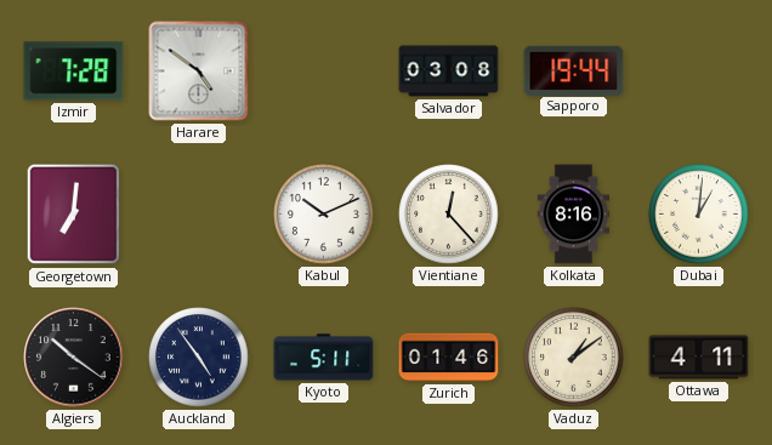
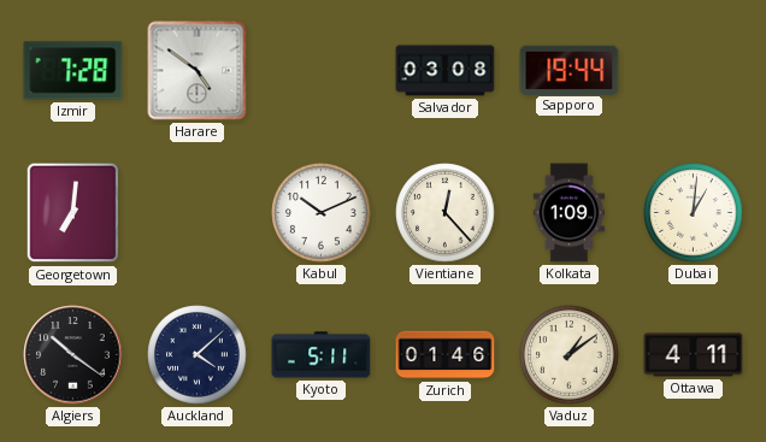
Kolkata: 8:16 -> 1:09
Auckland: 4:54 -> 4:08
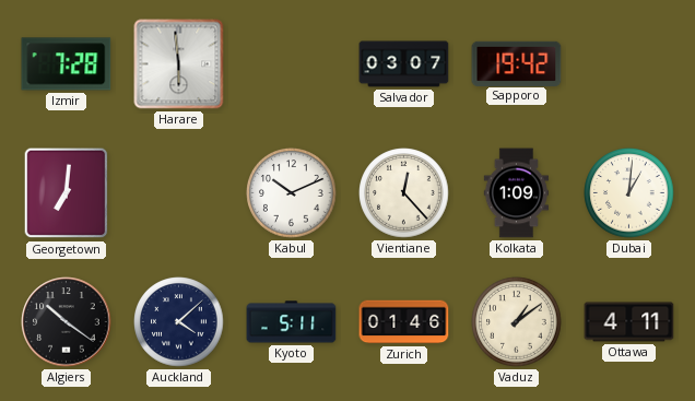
Harare: 4:51 -> 5:59
Salvador: 03:08 -> 03:07
Sapporo: 19:44 -> 19:42
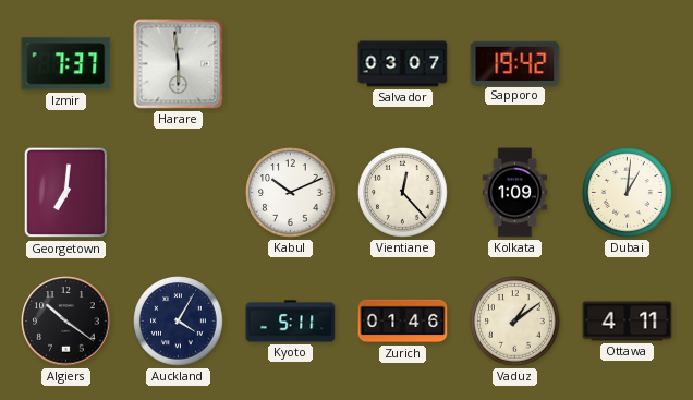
Izmir: 7:28 -> 7:37
Auckland: 4:08 -> 4:05
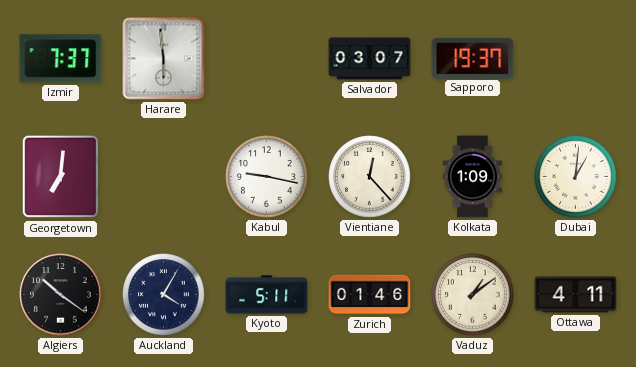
Sapporo: 19:42 -> 19:37
Kabul: 10:11 -> 9:17
